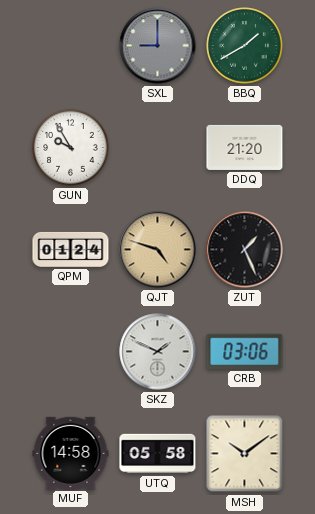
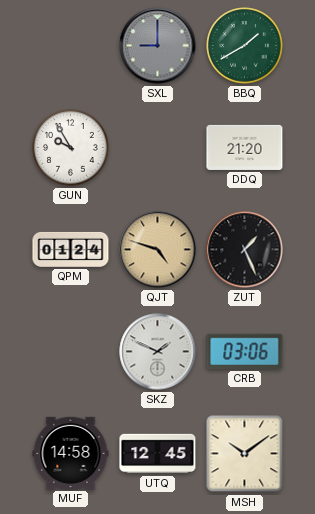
UTQ: 05:58 -> 12:45
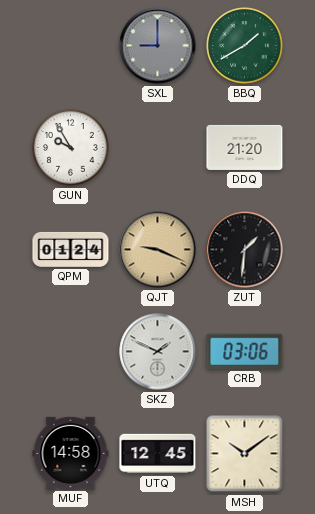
QJT: 4:48 -> 9:19
ZUT: 1:26 -> 1:31
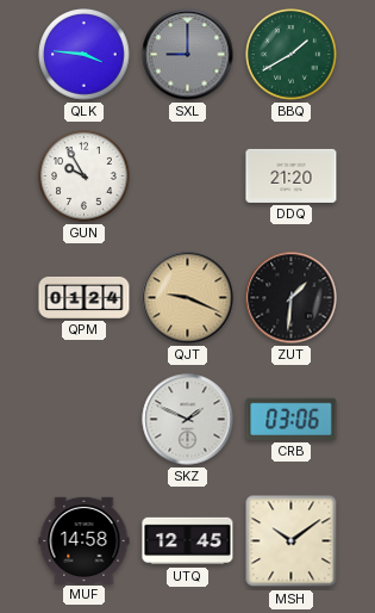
QLK: none -> 3:46
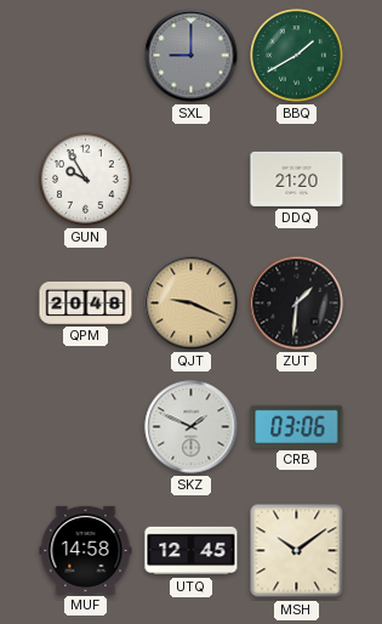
QLK: 3:46 -> none
QPM: 01:24 -> 20:48
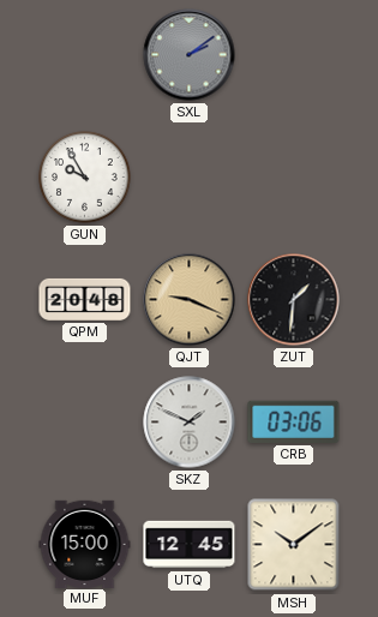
SXL: 9:00 -> 2:09
BBQ: 1:40 -> none
DDQ: 21:20 -> none
MUF: 14:58 -> 15:00
